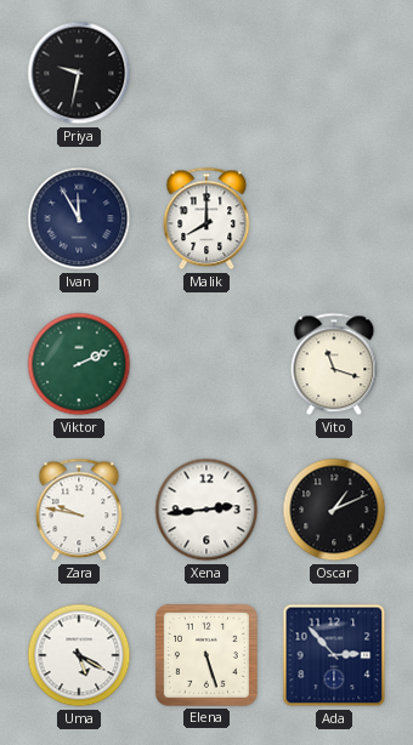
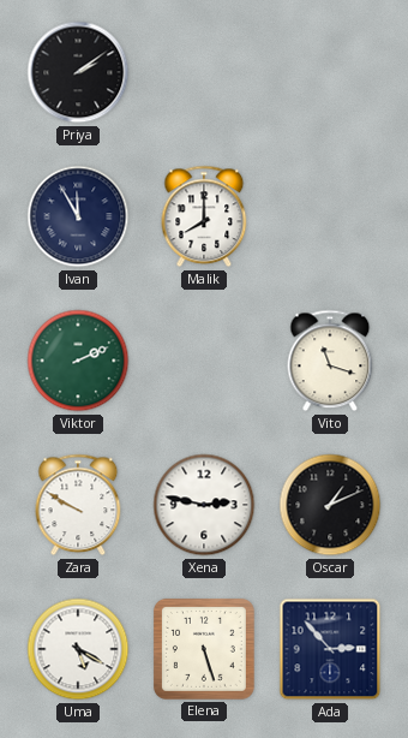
Priya: 9:32 -> 2:09
Zara: 9:47 -> 9:50
Xena: 2:44 -> 2:47
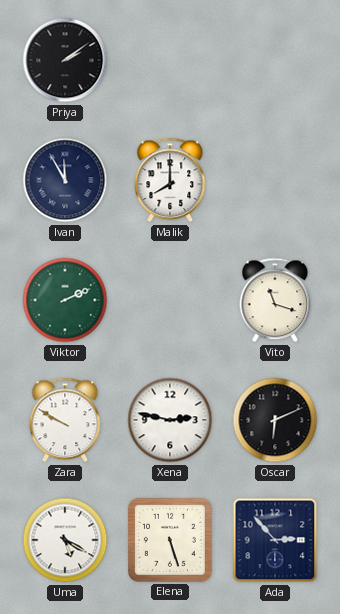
Oscar: 1:11 -> 6:11
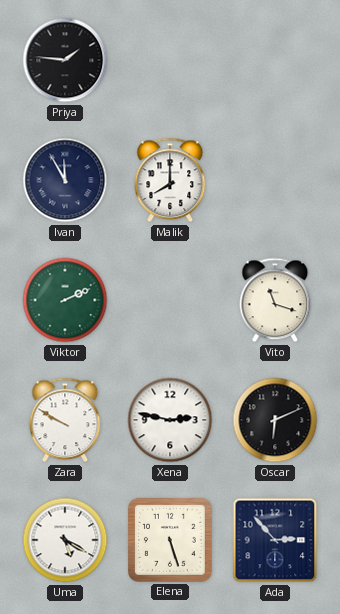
Priya: 2:09 -> 1:46
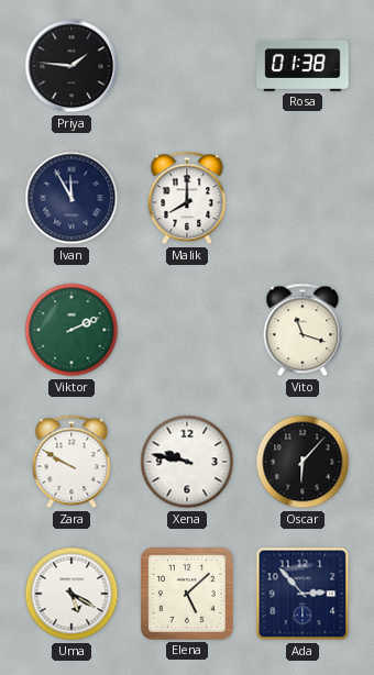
Rosa: none -> 01:38
Xena: 2:47 -> 9:47
Oscar: 6:11 -> 6:07
Elena: 5:27 -> 5:08
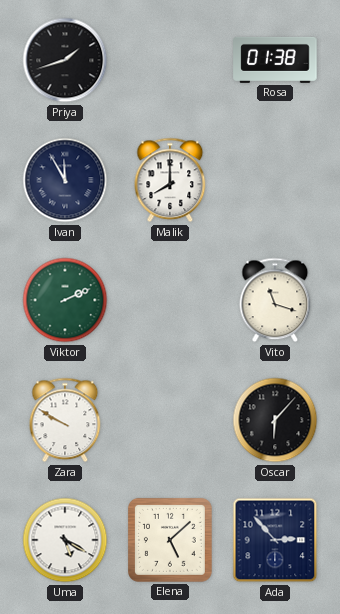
Priya: 1:46 -> 1:42
Xena: 9:47 -> none
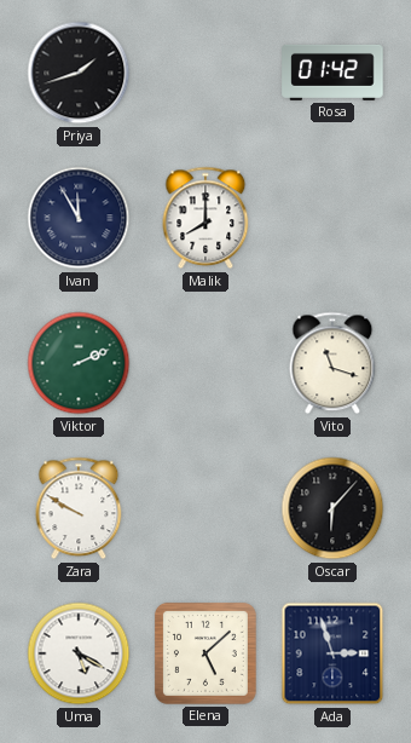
Rosa: 01:38 -> 01:42
Ada: 2:53 -> 2:57
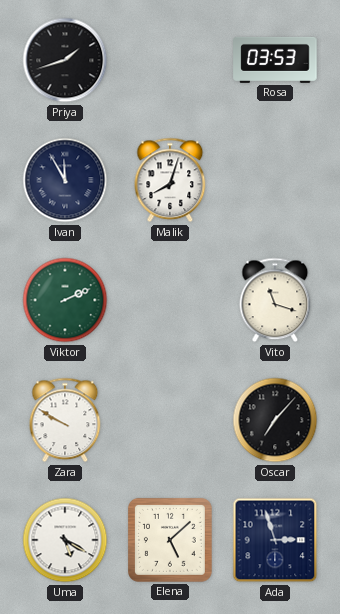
Rosa: 01:42 -> 03:53
Malik: 8:00 -> 8:03
Oscar: 6:07 -> 7:07
